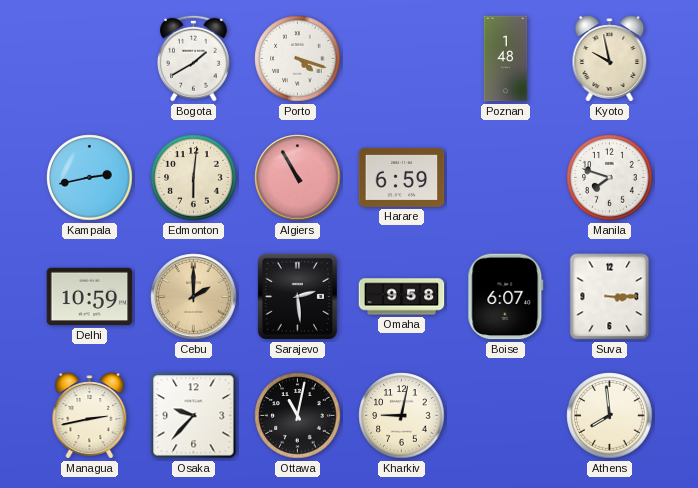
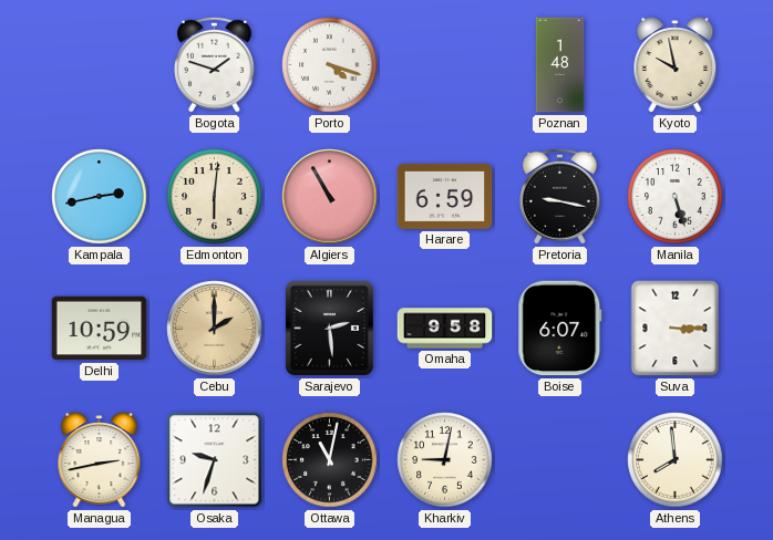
Bogota: 1:40 -> 1:48
Pretoria: none -> 9:17
Manila: 7:48 -> 5:27
Osaka: 9:37 -> 9:33
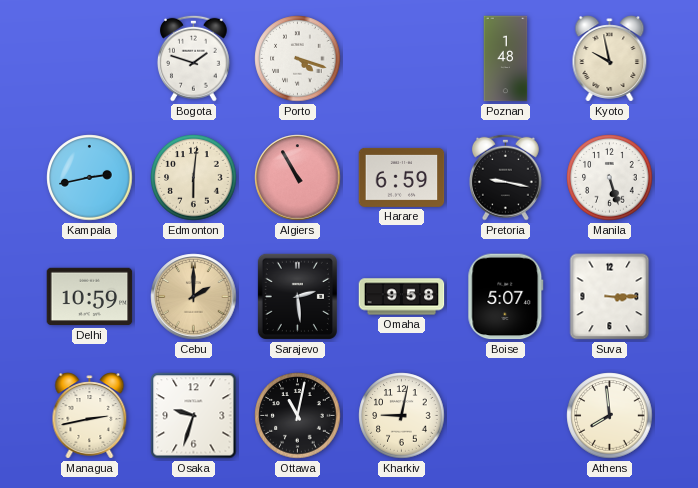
Boise: 6:07 -> 5:07
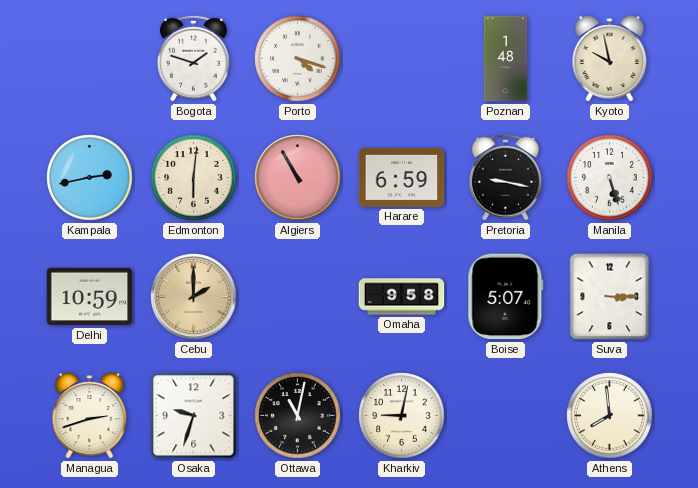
Sarajevo: 2:29 -> none
Managua: 2:43 -> 2:42
